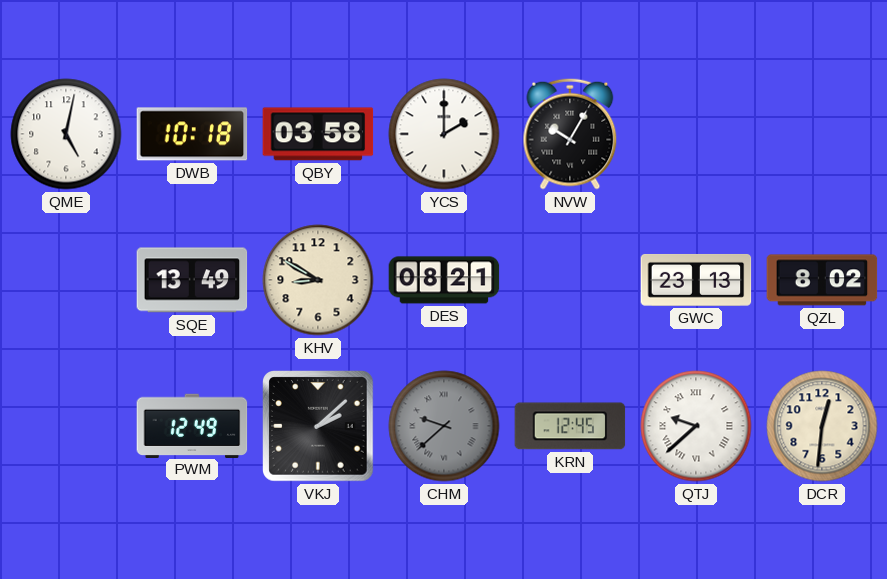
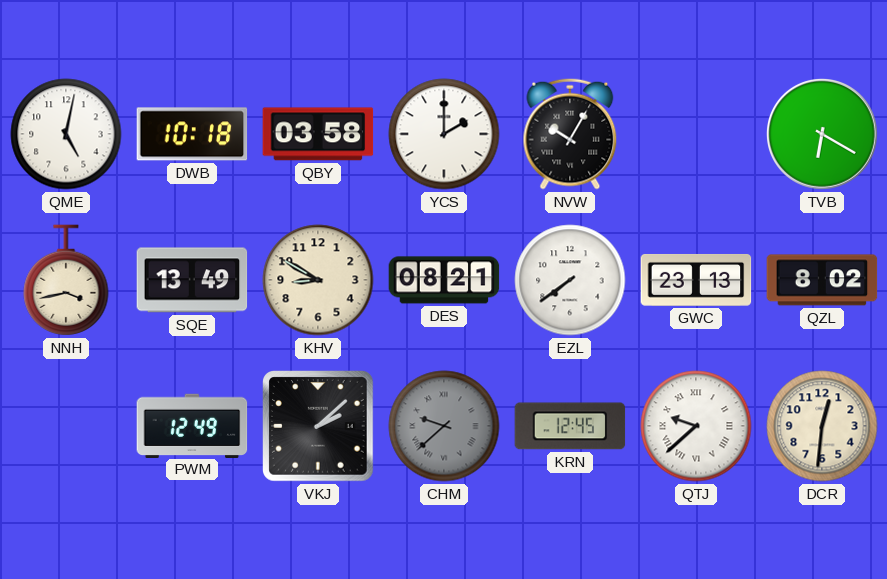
TVB: none -> 6:20
NNH: none -> 3:43
EZL: none -> 7:39
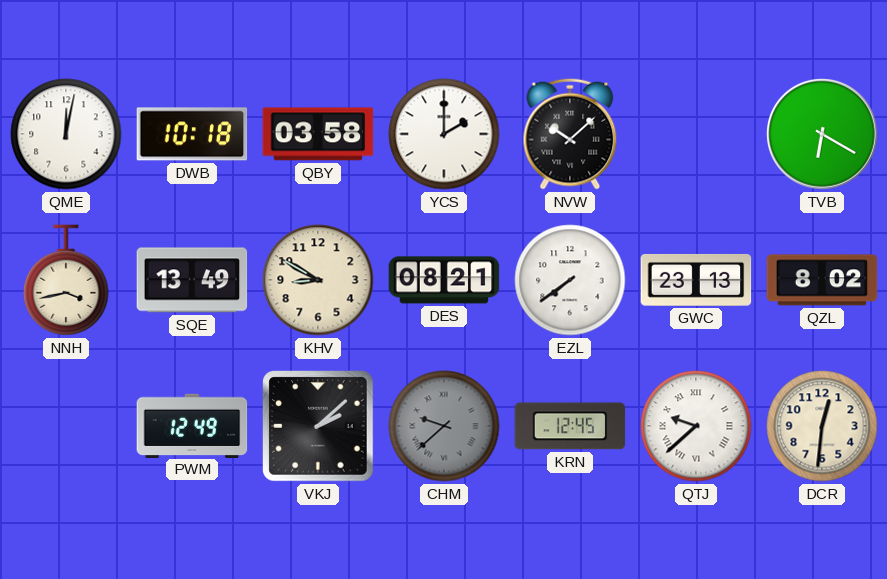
QME: 5:02 -> 12:02
NVW: 10:05 -> 10:08
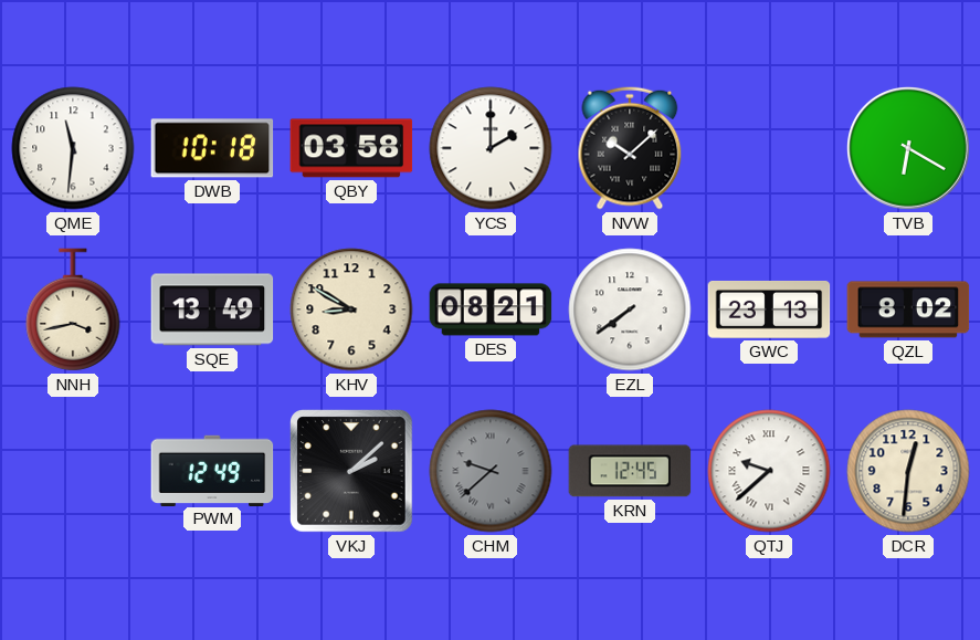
QME: 12:02 -> 11:31
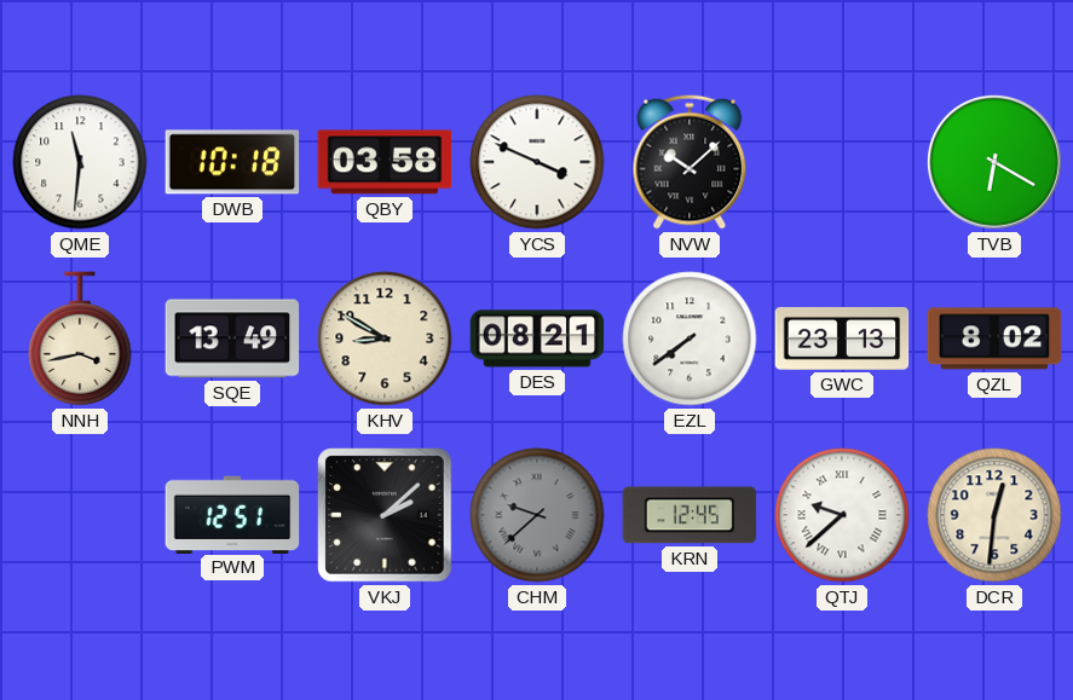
YCS: 2:00 -> 3:49
PWM: 12:49 -> 12:51
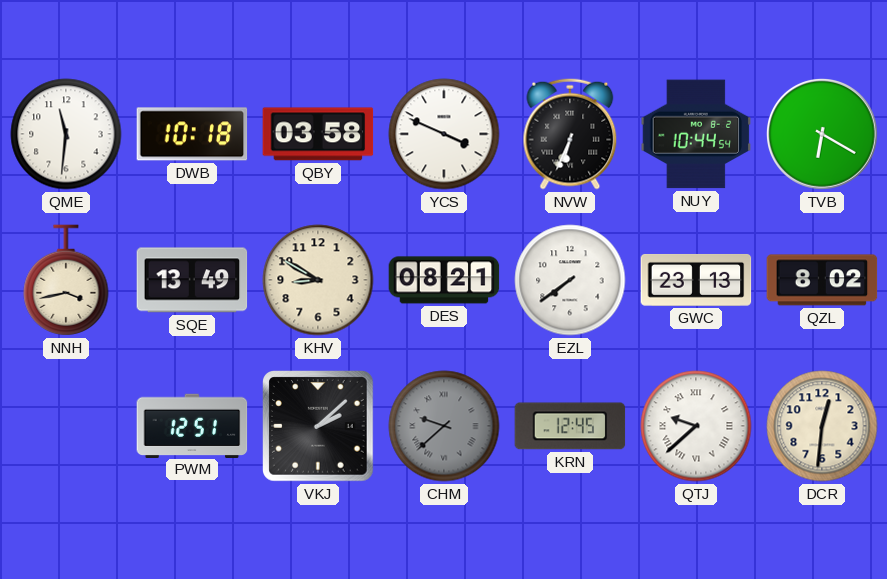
NVW: 10:08 -> 6:34
NUY: none -> 10:44
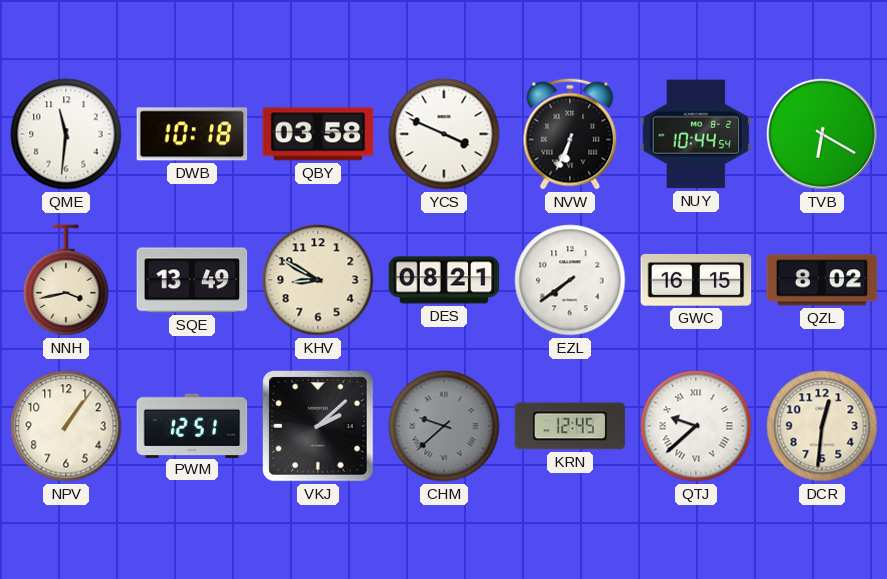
GWC: 23:13 -> 16:15
NPV: none -> 1:06
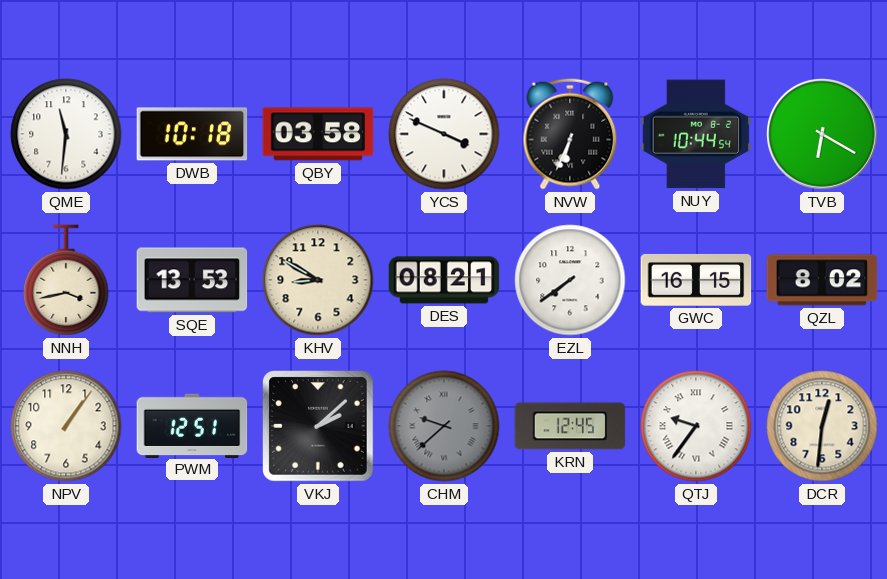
SQE: 13:49 -> 13:53
QTJ: 9:38 -> 9:36
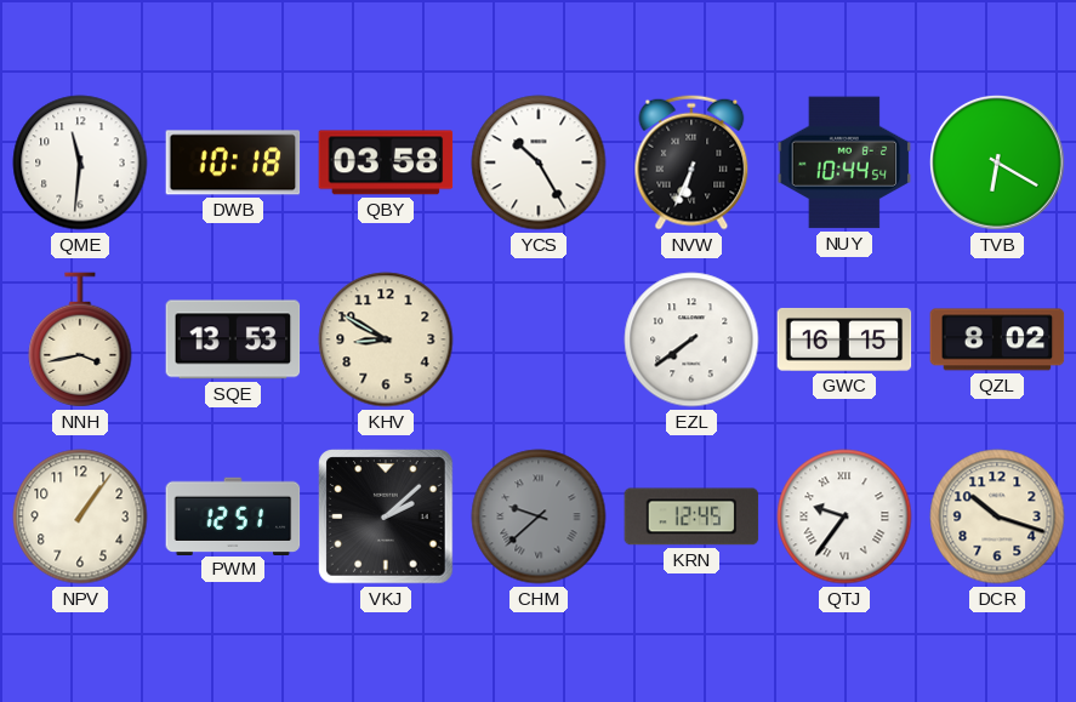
YCS: 3:49 -> 10:25
DES: 08:21 -> none
DCR: 12:31 -> 10:18
